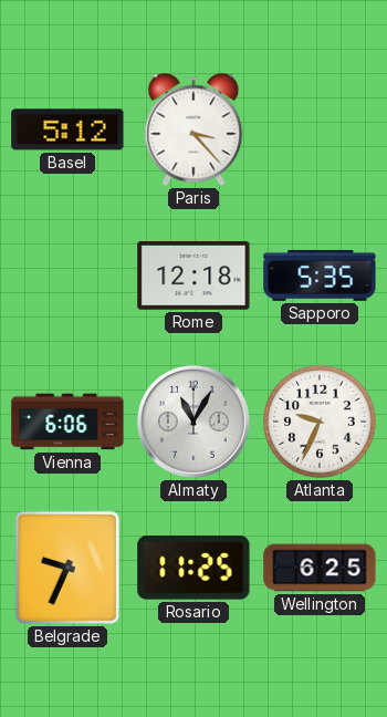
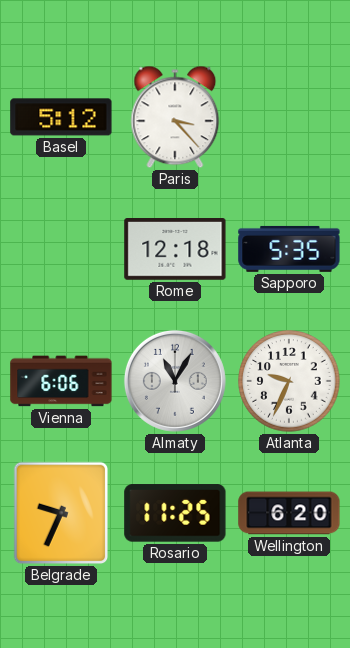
Wellington: 6:25 -> 6:20
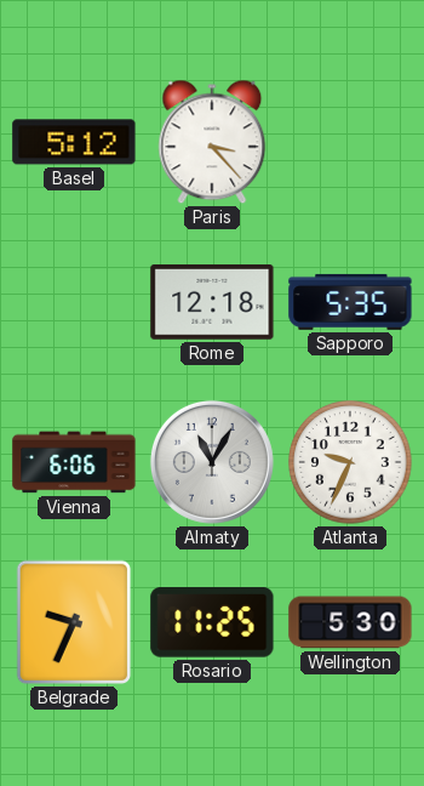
Wellington: 6:20 -> 5:30
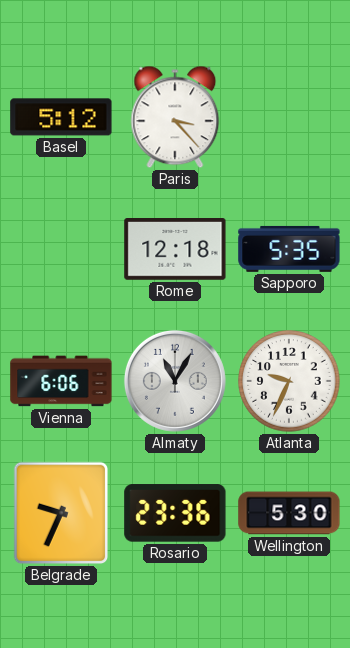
Rosario: 11:25 -> 23:36
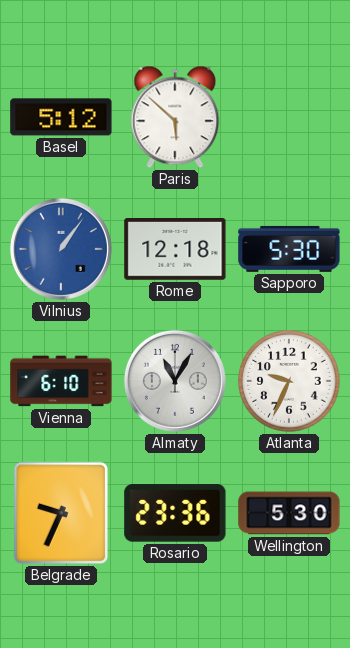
Paris: 3:23 -> 5:52
Vilnius: none -> 1:06
Sapporo: 5:35 -> 5:30
Vienna: 6:06 -> 6:10
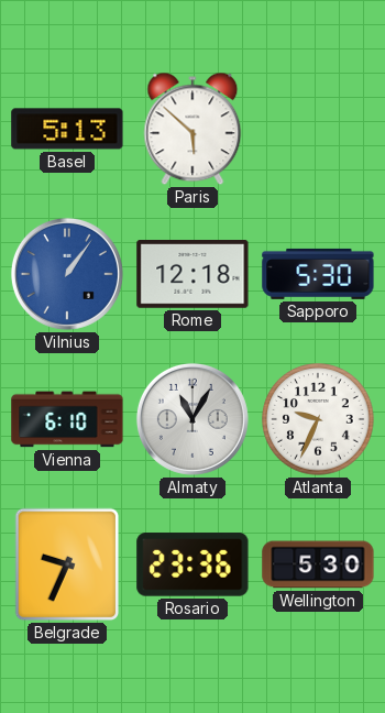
Basel: 5:12 -> 5:13
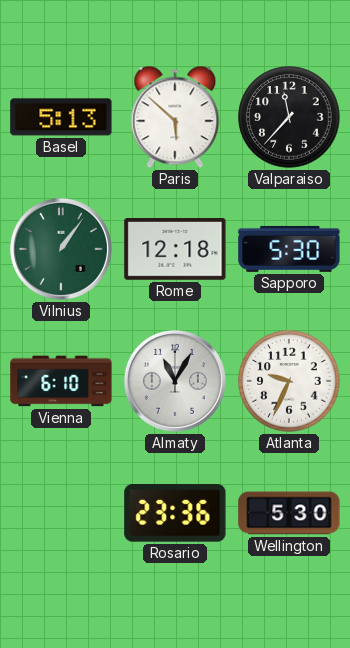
Valparaiso: none -> 11:37
Vilnius dial: blue -> green
Belgrade: 9:34 -> none
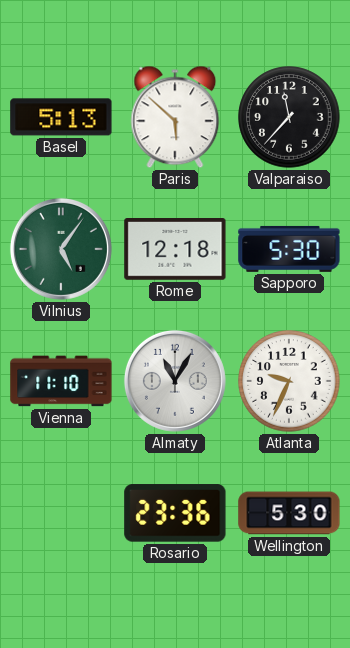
Vilnius: 1:06 -> 5:06
Vienna: 6:10 -> 11:10
